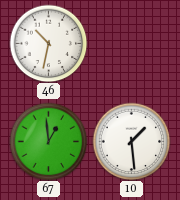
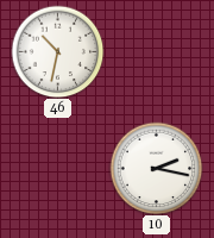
67: 12:59 -> none
10: 1:29 -> 2:17
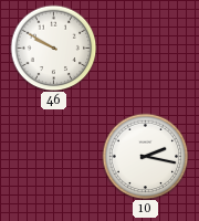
46: 10:32 -> 9:50
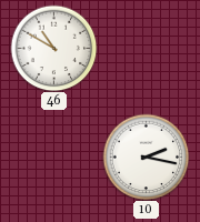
46: 9:50 -> 10:50
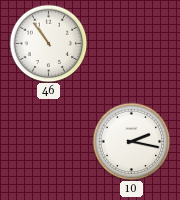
46: 10:50 -> 10:54
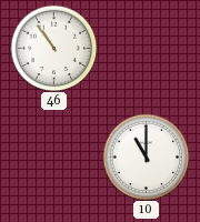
10: 2:17 -> 11:00
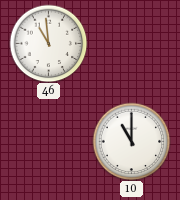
46: 10:54 -> 10:59
